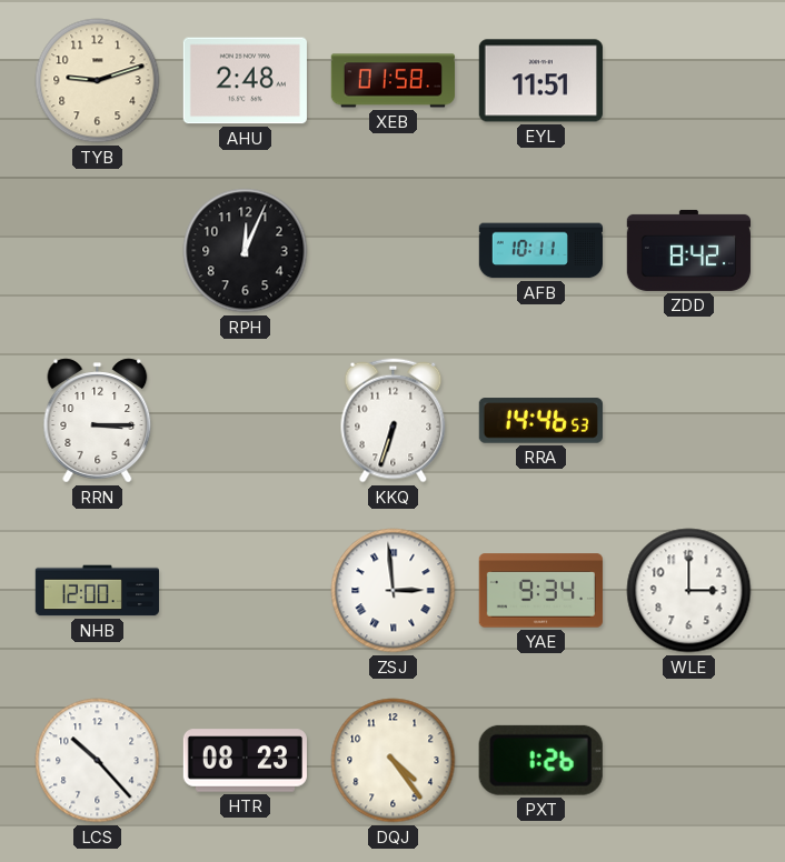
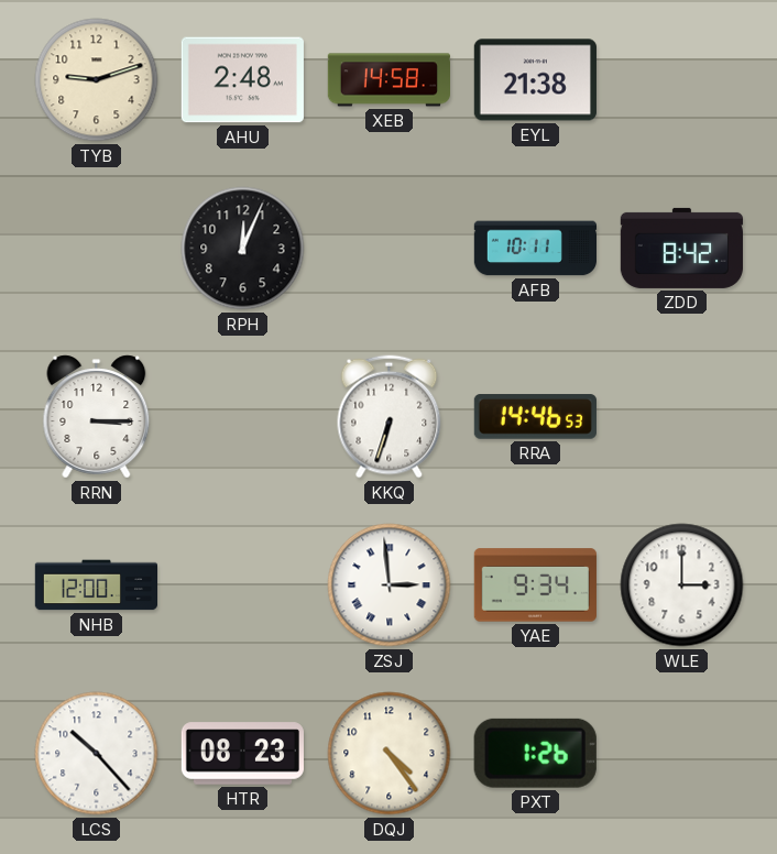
XEB: 01:58 -> 14:58
EYL: 11:51 -> 21:38
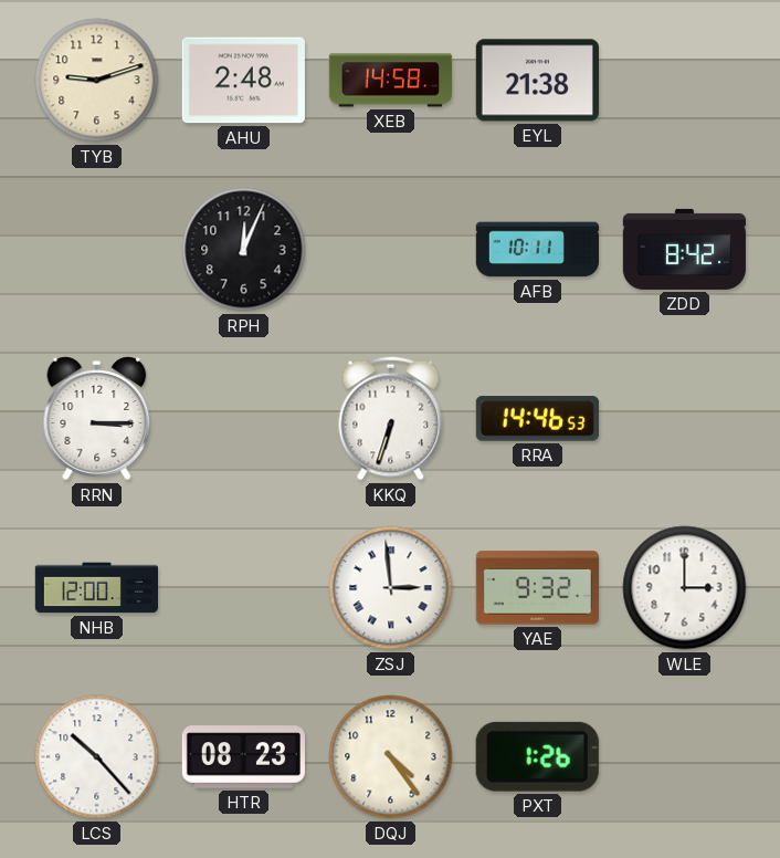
YAE: 9:34 -> 9:32
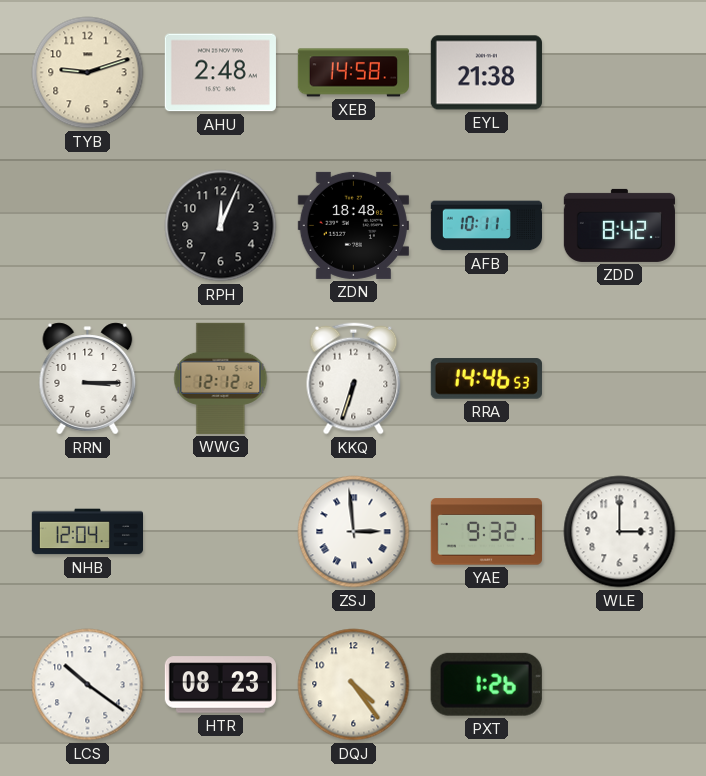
ZDN: none -> 18:48
WWG: none -> 12:12
NHB: 12:00 -> 12:04
LCS: 10:23 -> 10:21
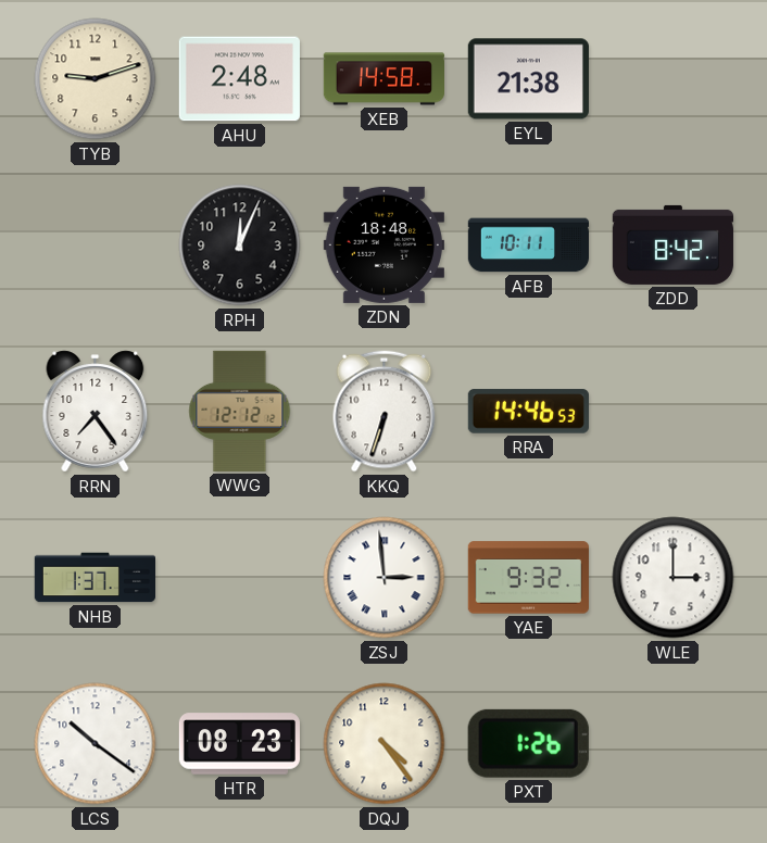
RRN: 3:15 -> 7:24
NHB: 12:04 -> 1:37
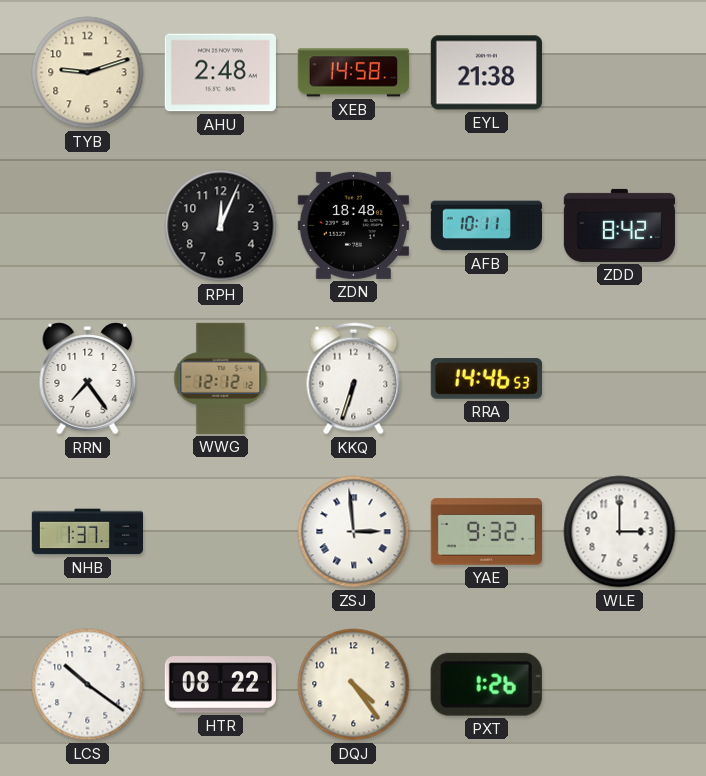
HTR: 08:23 -> 08:22
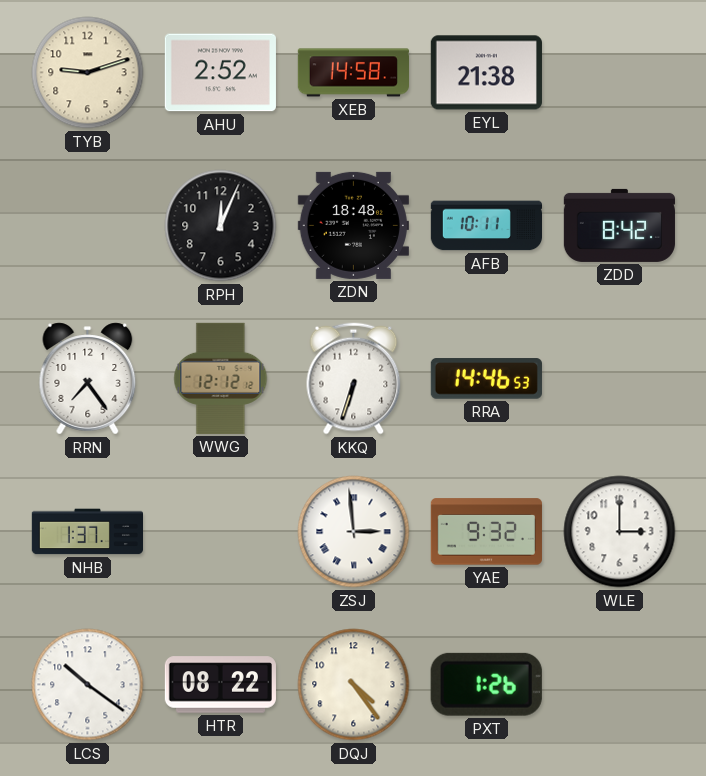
AHU: 2:48 -> 2:52
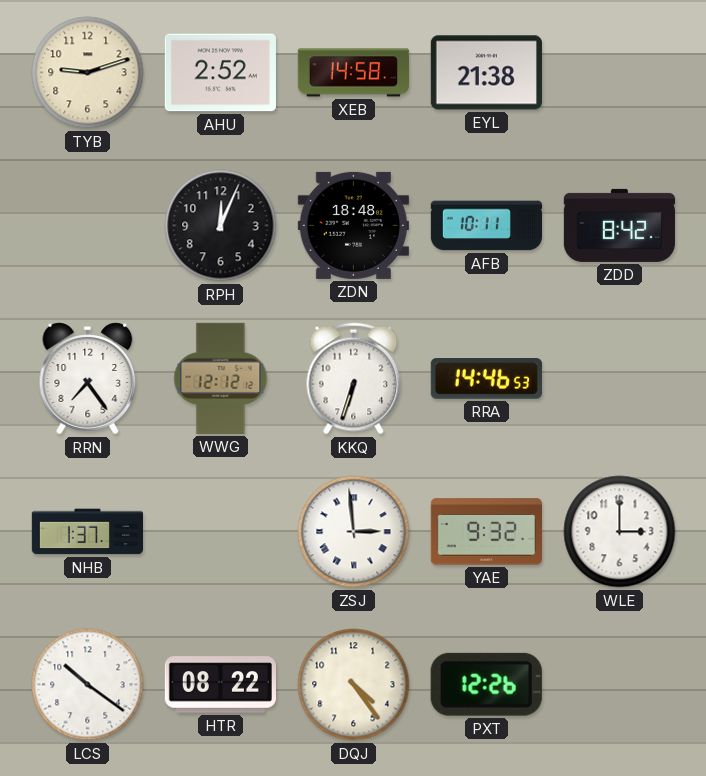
PXT: 1:26 -> 12:26
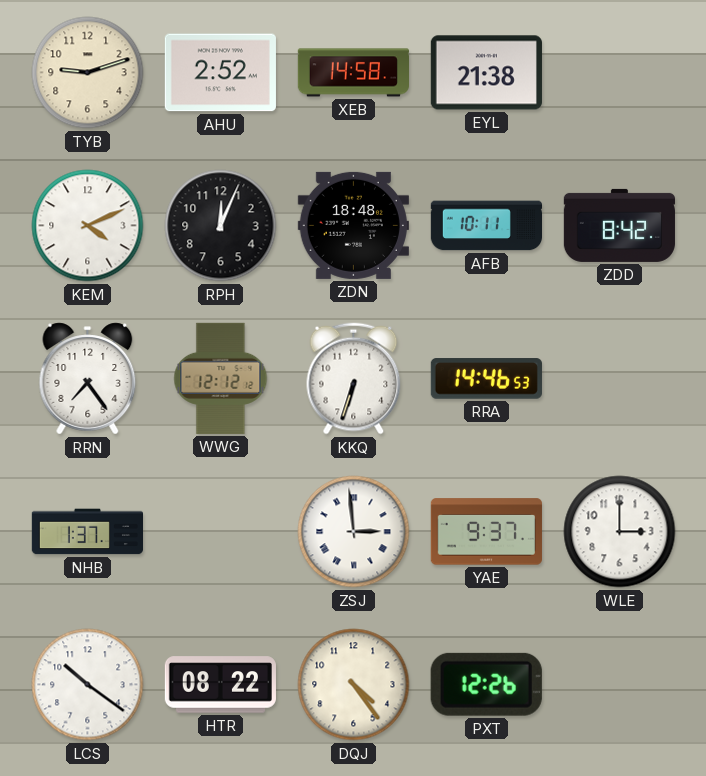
KEM: none -> 4:11
YAE: 9:32 -> 9:37
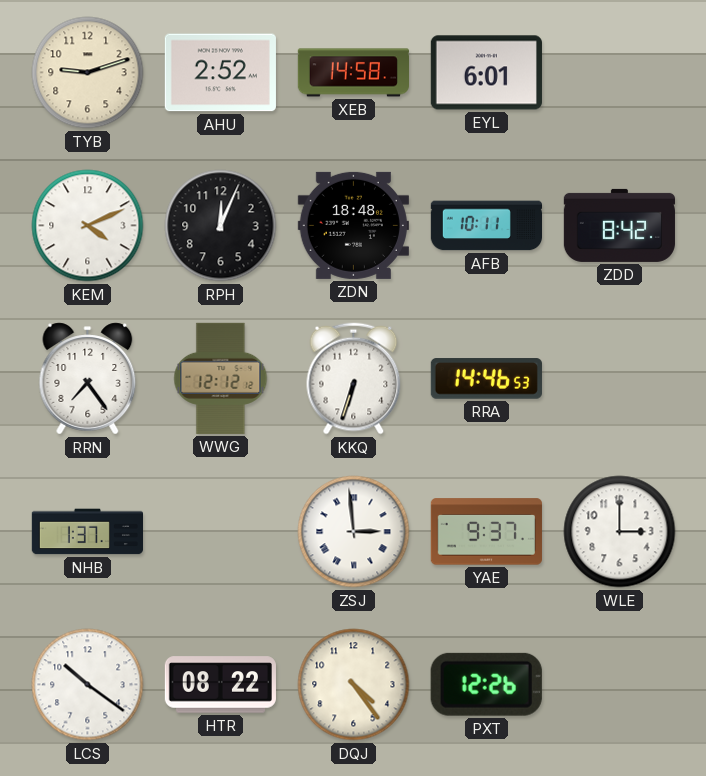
EYL: 21:38 -> 6:01
